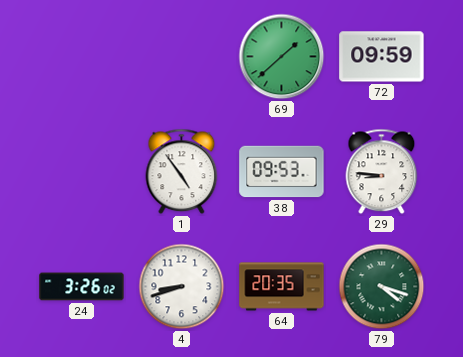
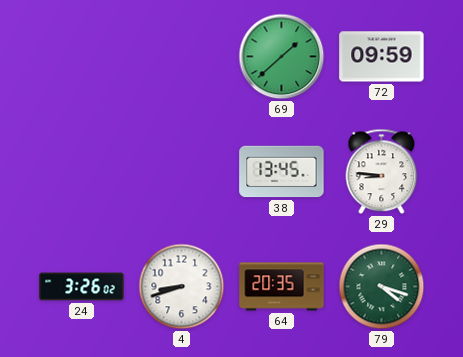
1: 4:54 -> none
38: 09:53 -> 13:45
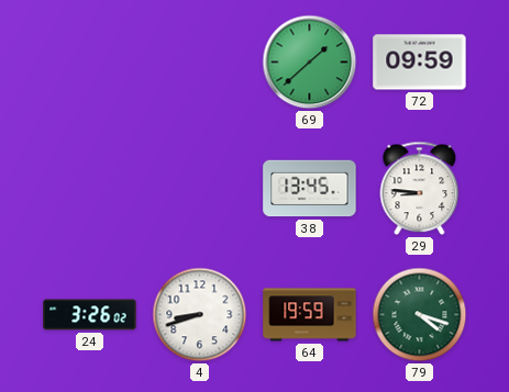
64: 20:35 -> 19:59
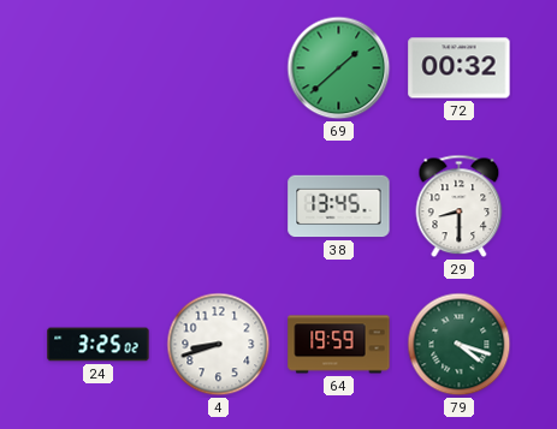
72: 09:59 -> 00:32
29: 8:46 -> 8:30
24: 3:26 -> 3:25
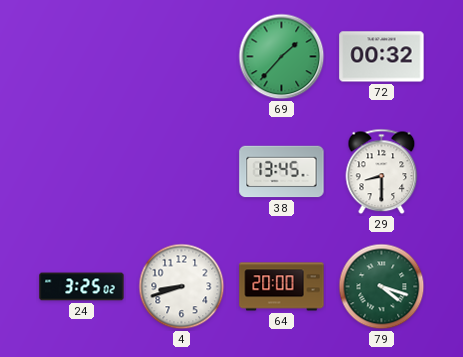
69: 1:38 -> 1:37
64: 19:59 -> 20:00
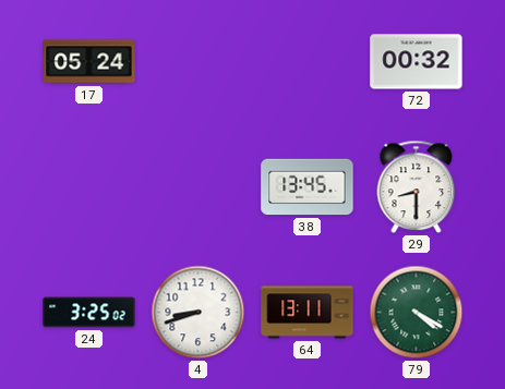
17: none -> 05:24
69: 1:37 -> none
64: 20:00 -> 13:11
79: 4:18 -> 4:20
